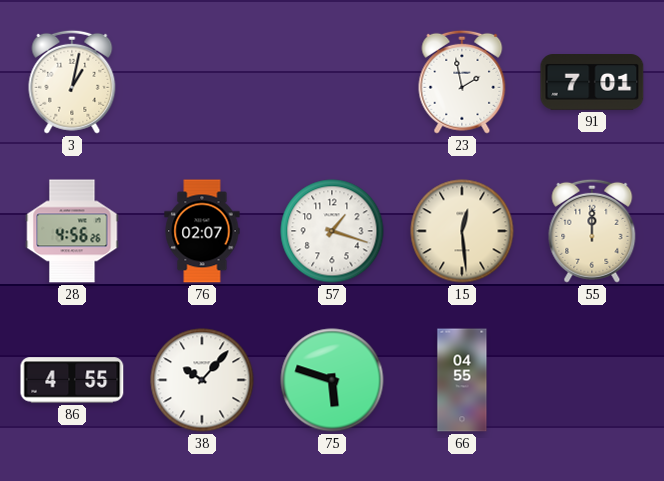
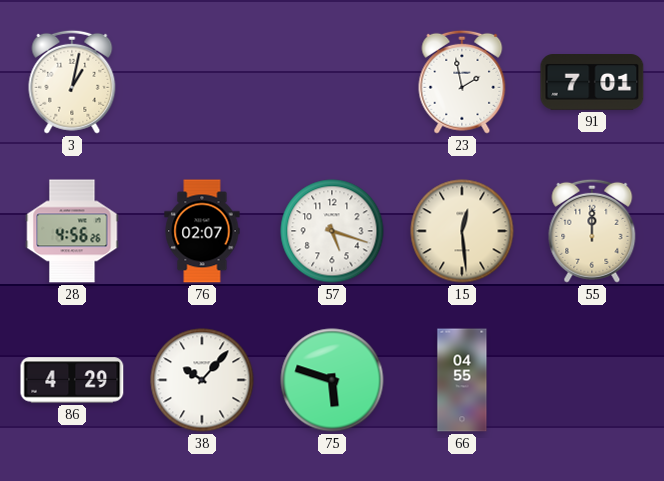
57: 1:18 -> 5:18
86: 4:55 -> 4:29
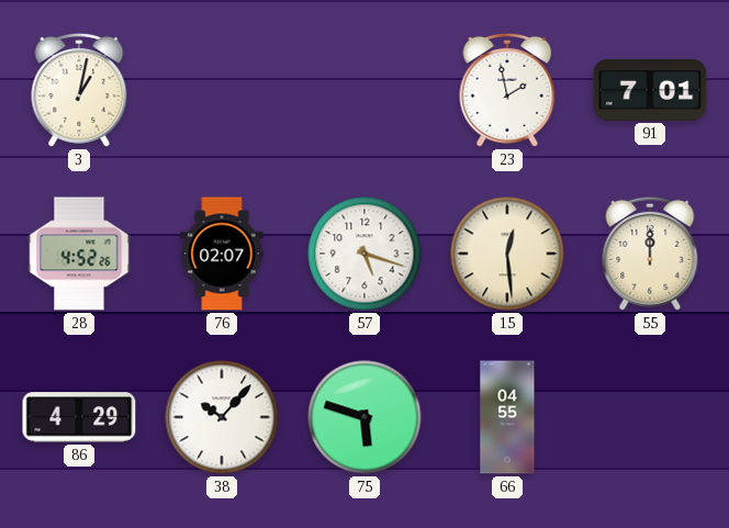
28: 4:56 -> 4:52
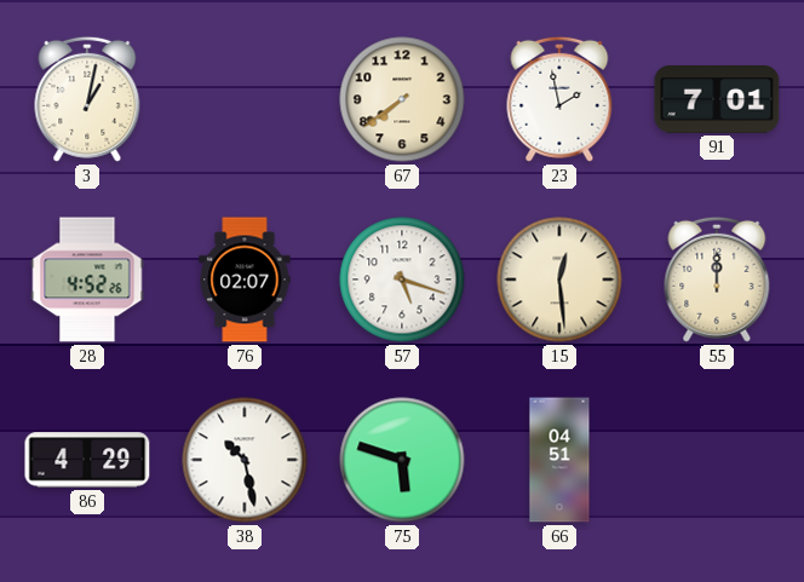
67: none -> 7:39
38: 10:07 -> 10:28
66: 04:55 -> 04:51
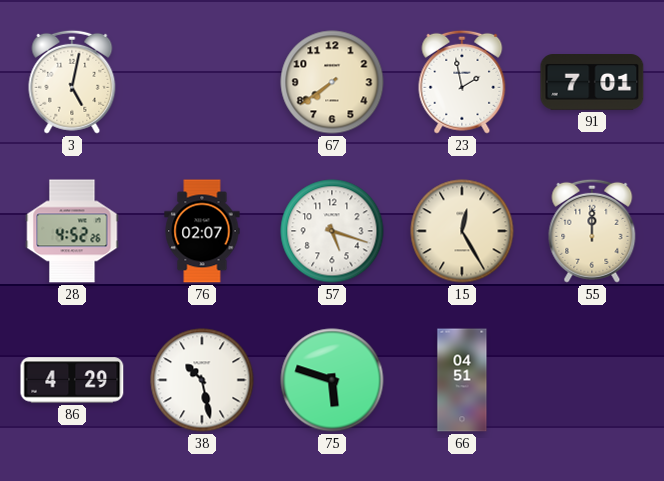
3: 1:02 -> 5:02
15: 12:29 -> 12:25
